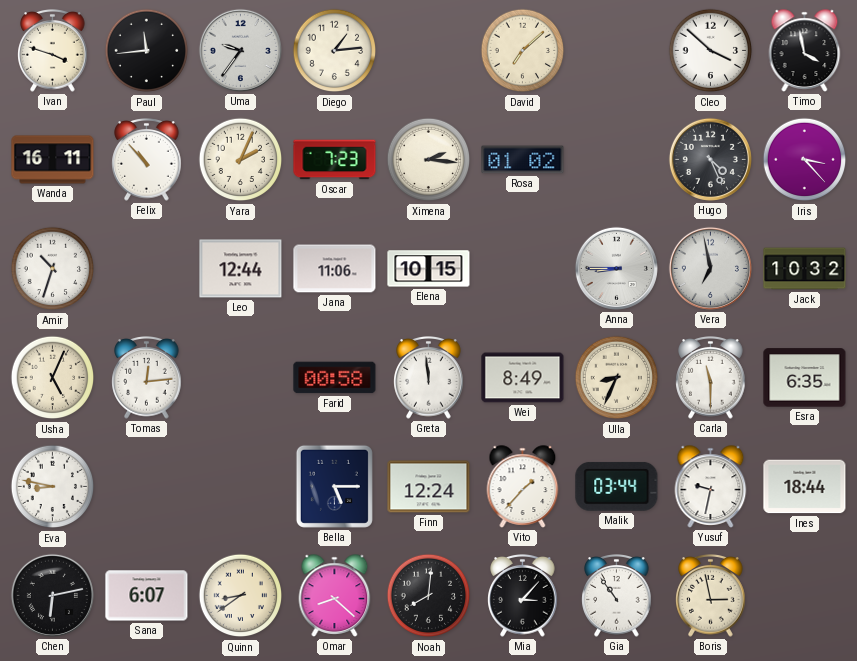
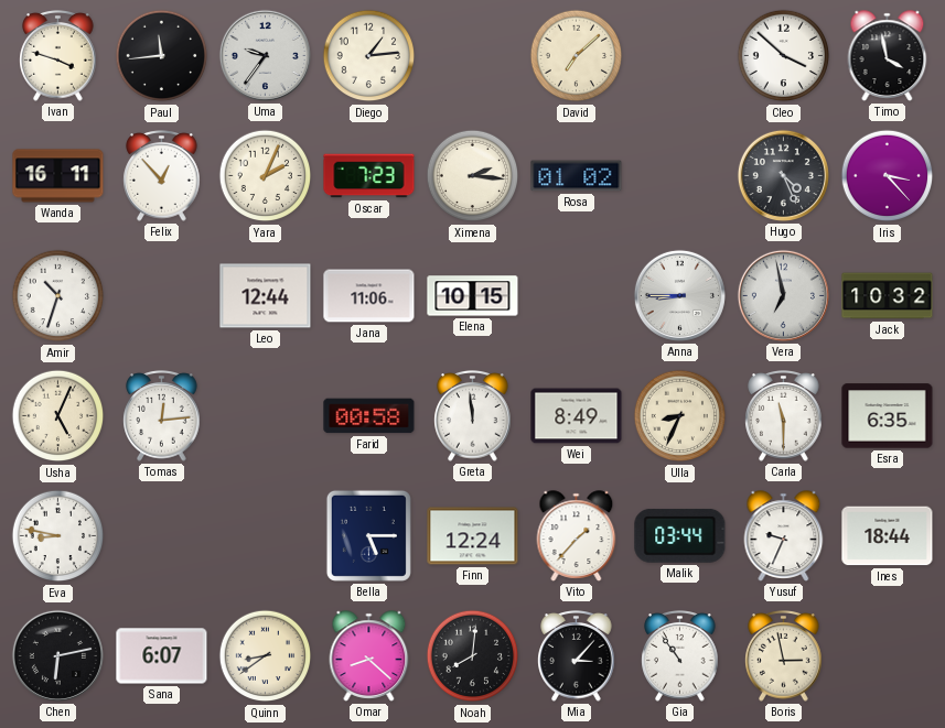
Felix: 10:53 -> 12:53
Yusuf: 9:32 -> 9:34
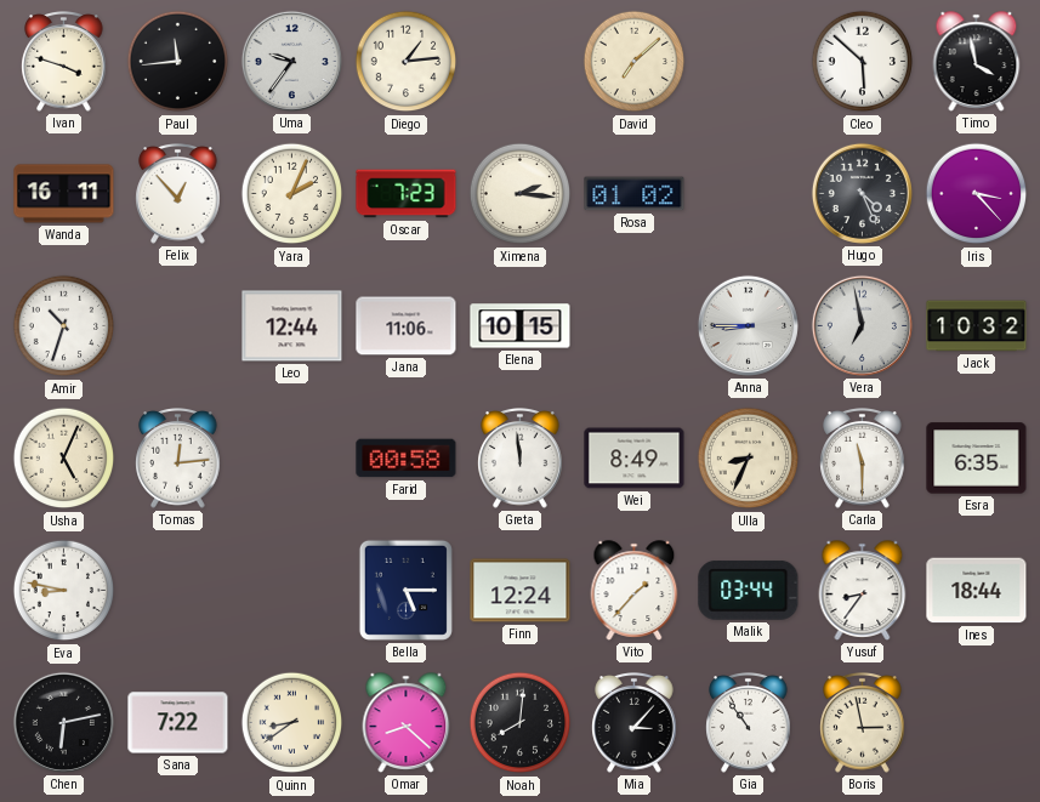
Cleo: 3:52 -> 5:52
Yusuf: 9:34 -> 8:36
Sana: 6:07 -> 7:22
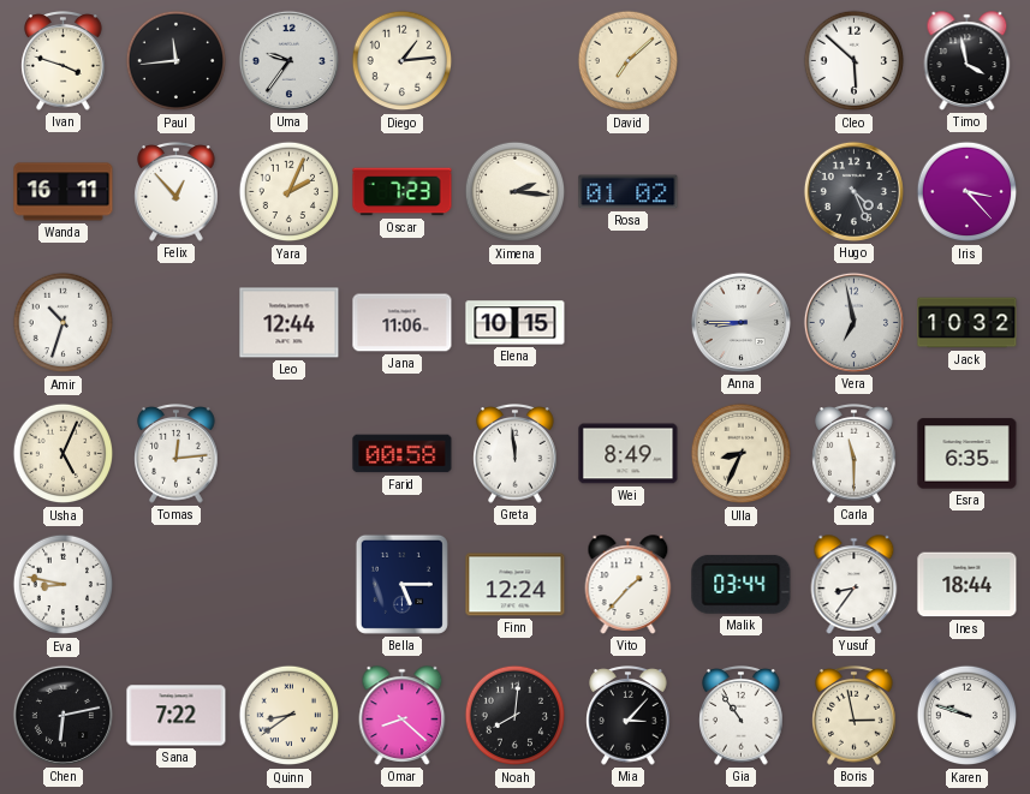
Karen: none -> 9:48
